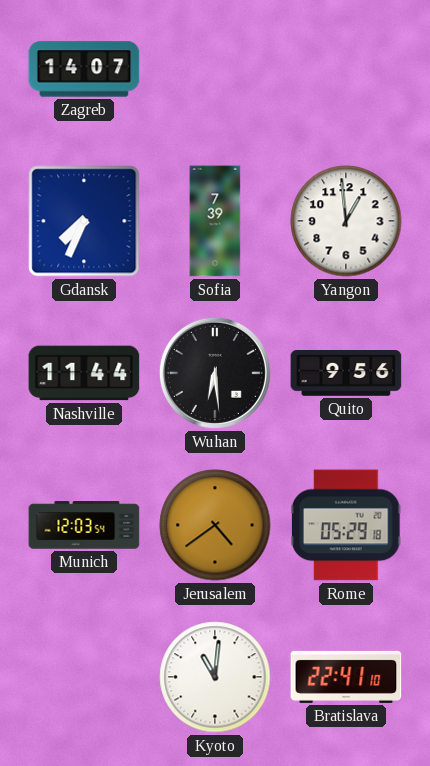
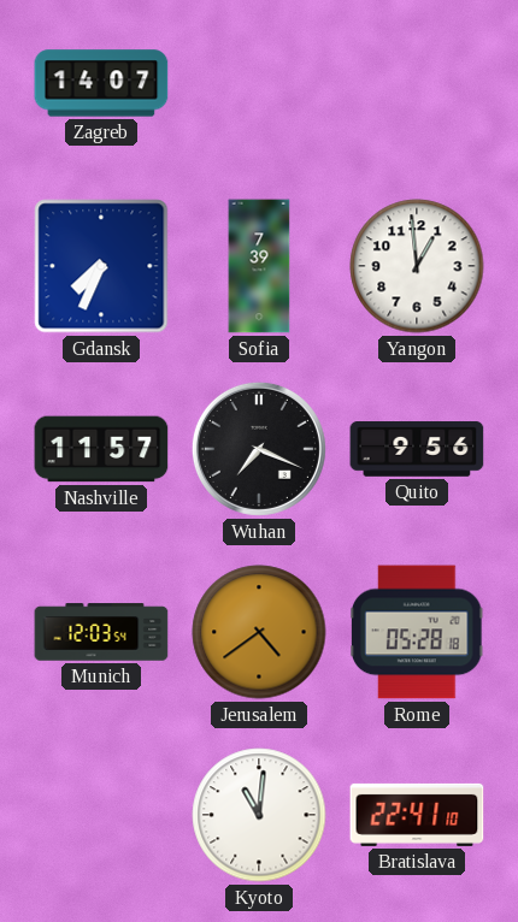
Nashville: 11:44 -> 11:57
Wuhan: 6:29 -> 7:19
Rome: 05:29 -> 05:28
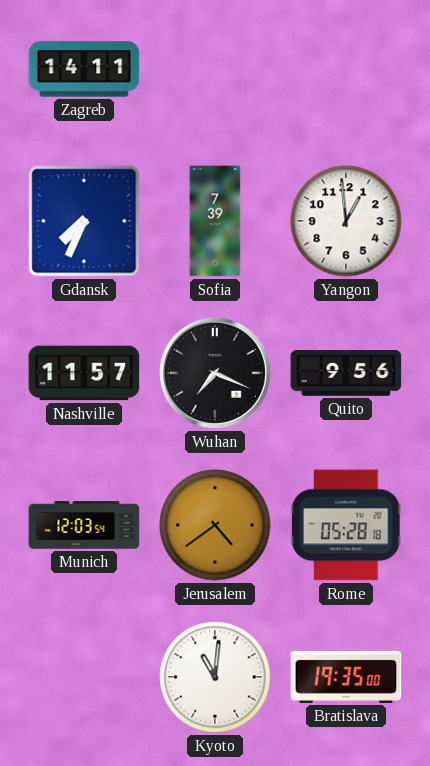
Zagreb: 14:07 -> 14:11
Bratislava: 22:41 -> 19:35
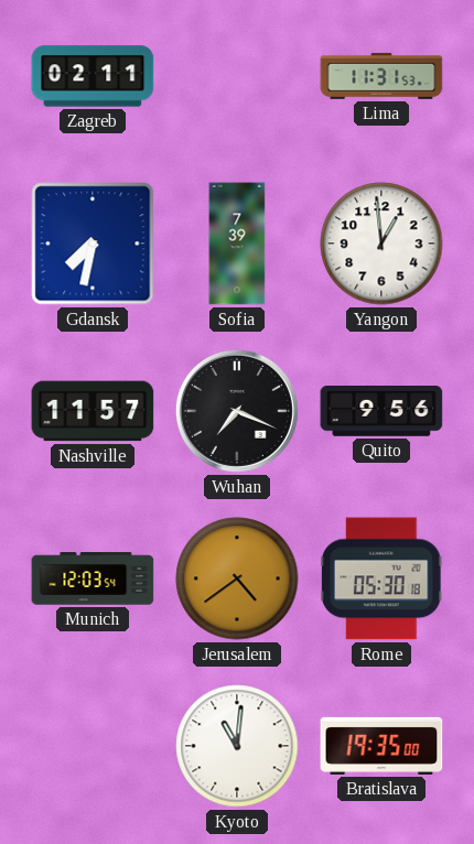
Zagreb: 14:11 -> 02:11
Lima: none -> 11:31
Gdansk: 7:34 -> 7:32
Rome: 05:28 -> 05:30
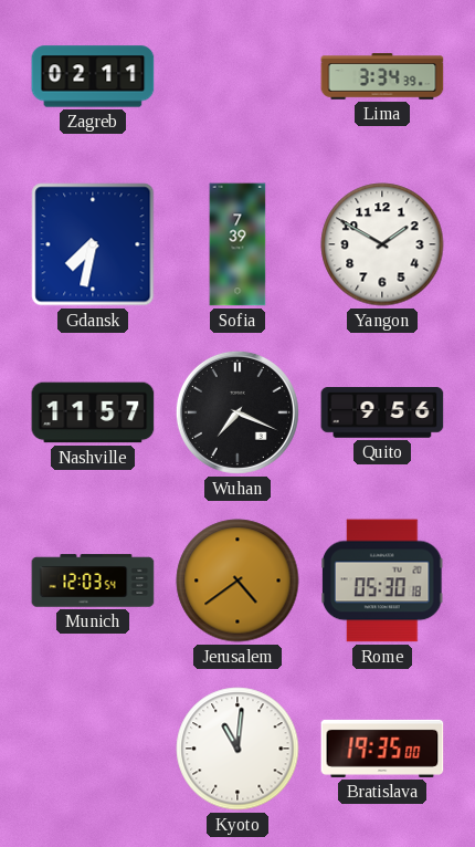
Lima: 11:31 -> 3:34
Yangon: 12:59 -> 1:50
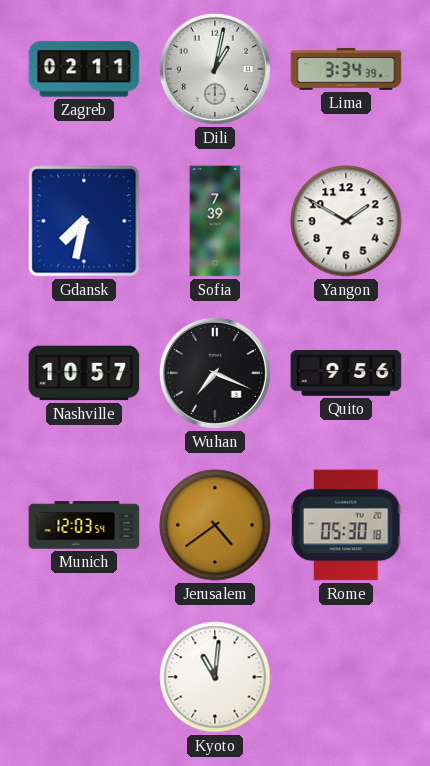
Dili: none -> 1:02
Nashville: 11:57 -> 10:57
Bratislava: 19:35 -> none
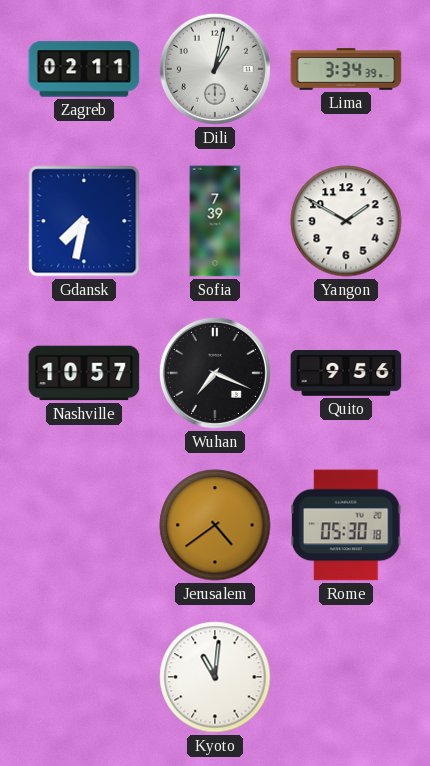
Munich: 12:03 -> none
